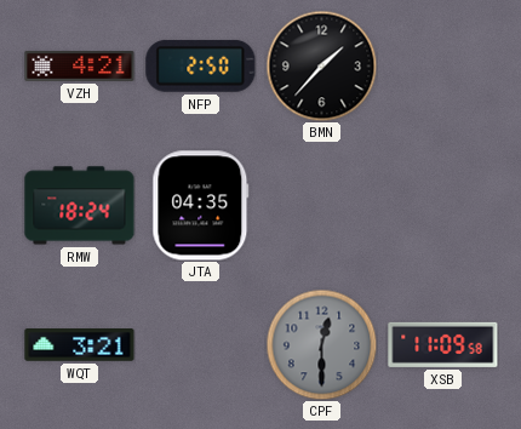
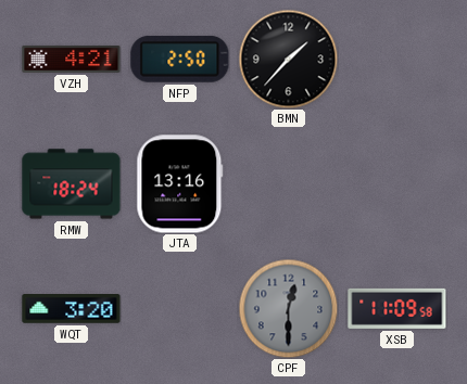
JTA: 04:35 -> 13:16
WQT: 3:21 -> 3:20
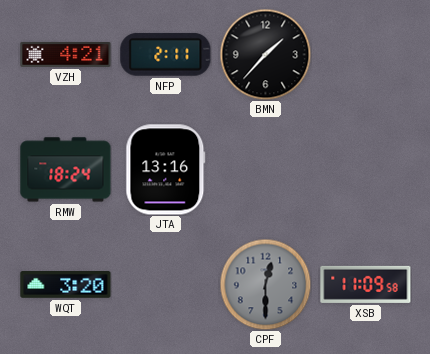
NFP: 2:50 -> 2:11
